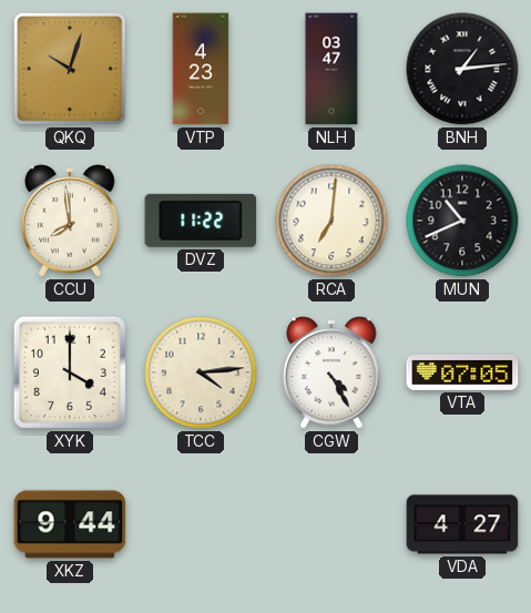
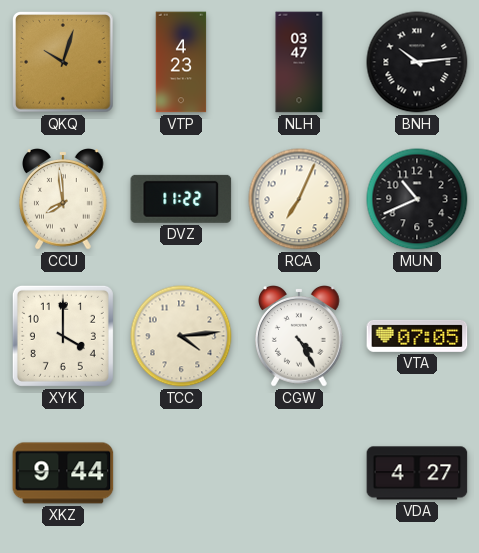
BNH: 1:14 -> 10:14
RCA: 7:01 -> 7:04
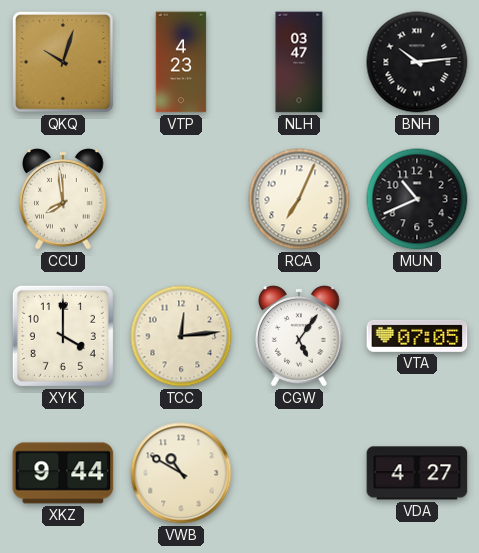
DVZ: 11:22 -> none
TCC: 4:14 -> 12:14
CGW: 4:25 -> 5:06
VWB: none -> 10:50
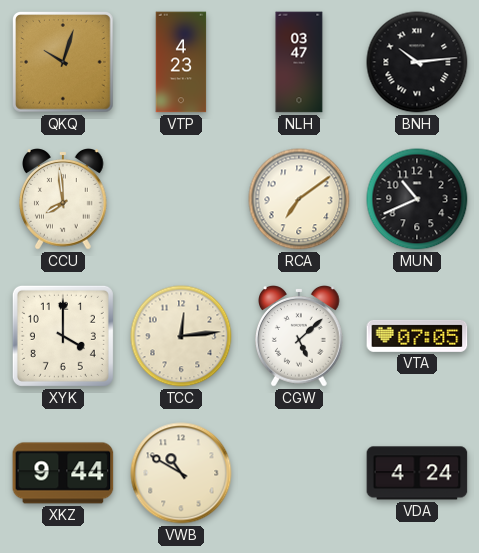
RCA: 7:04 -> 7:09
CGW: 5:06 -> 5:08
VDA: 4:27 -> 4:24
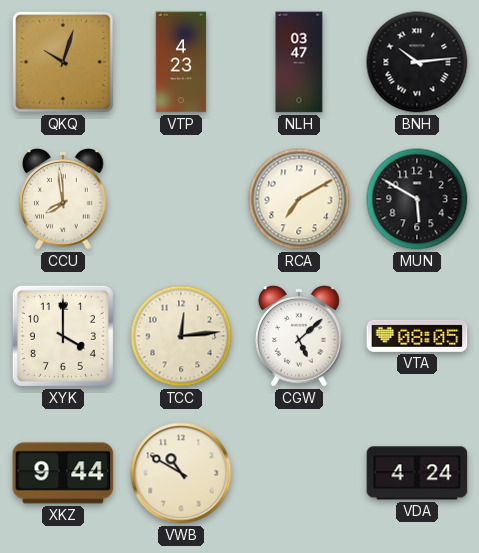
RCA: 7:09 -> 7:10
MUN: 10:41 -> 5:50
VTA: 07:05 -> 08:05
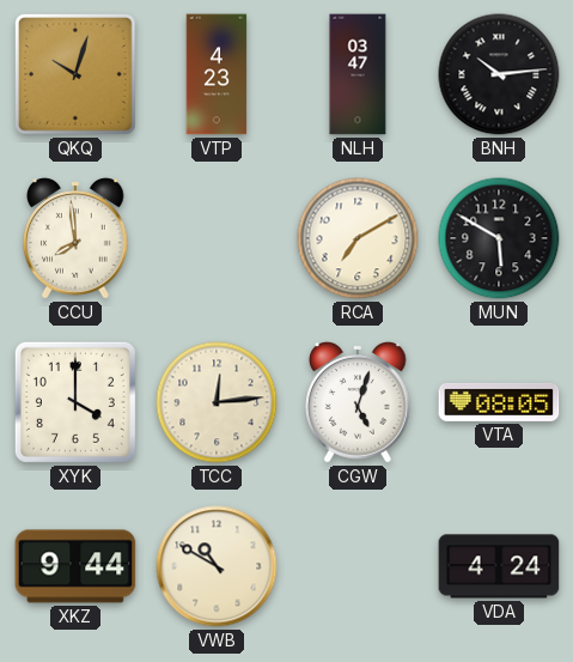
CGW: 5:08 -> 5:03
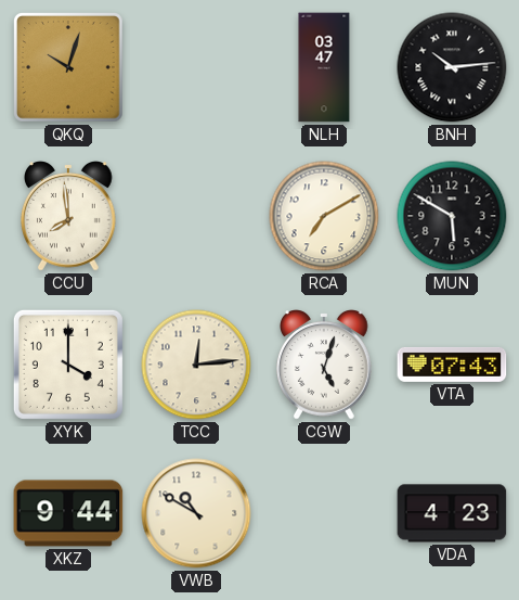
VTP: 4:23 -> none
VTA: 08:05 -> 07:43
VDA: 4:24 -> 4:23
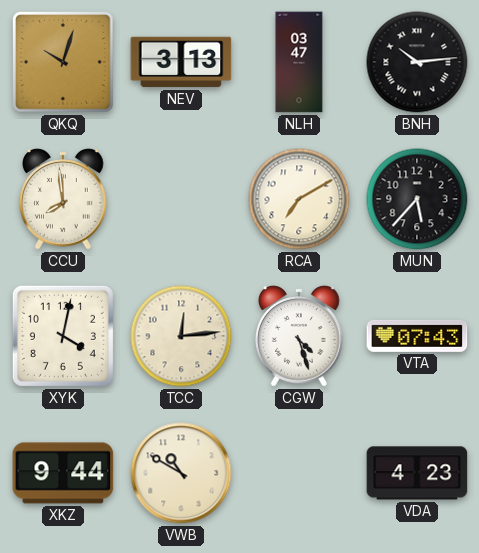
NEV: none -> 3:13
MUN: 5:50 -> 5:37
XYK: 4:00 -> 4:02
CGW: 5:03 -> 4:27
